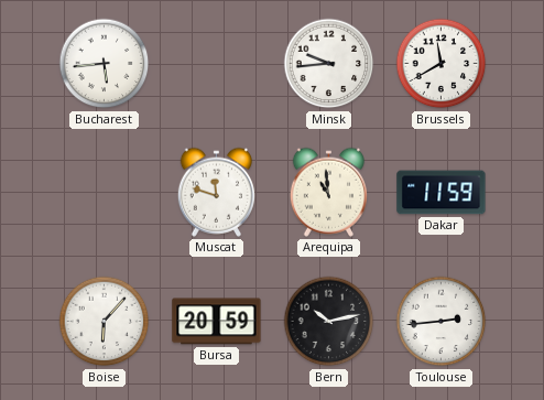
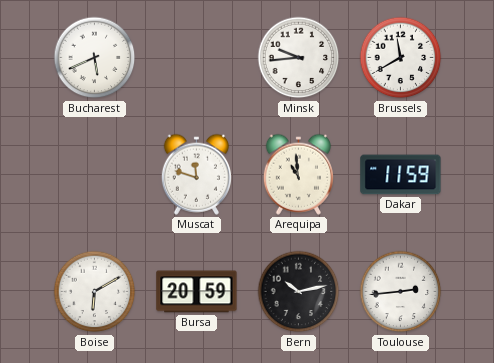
Bucharest: 5:44 -> 5:41
Boise: 6:07 -> 6:10
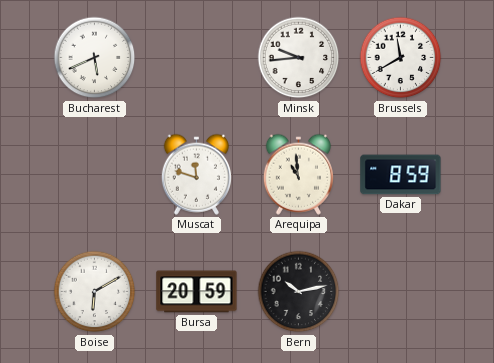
Dakar: 11:59 -> 8:59
Toulouse: 2:44 -> none
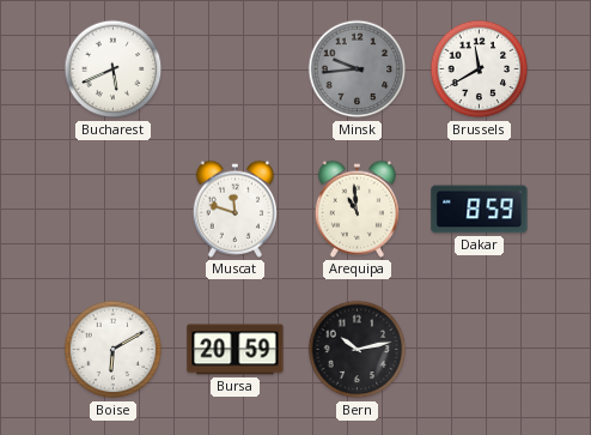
Minsk dial: white -> grey
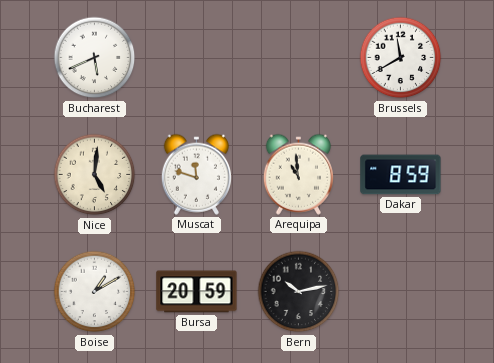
Minsk: 9:44 -> none
Nice: none -> 5:01
Boise: 6:10 -> 1:10
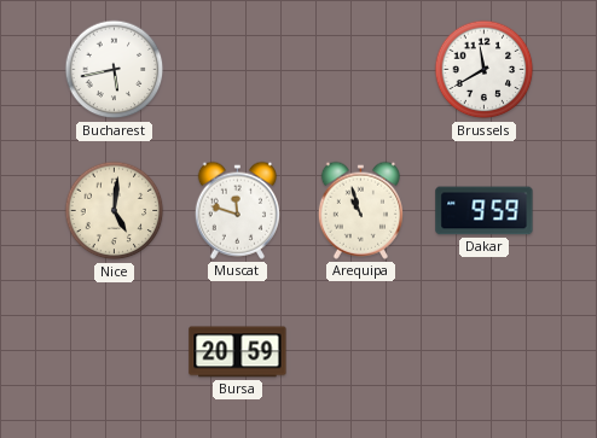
Bucharest: 5:41 -> 5:43
Arequipa: 10:59 -> 10:57
Dakar: 8:59 -> 9:59
Boise: 1:10 -> none
Bern: 10:13 -> none
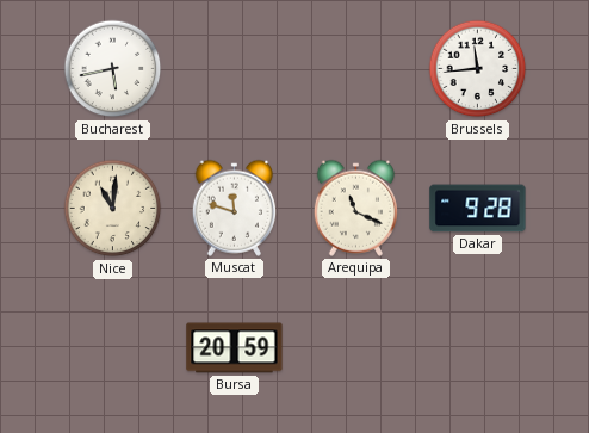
Brussels: 11:40 -> 11:44
Nice: 5:01 -> 11:01
Arequipa: 10:57 -> 11:19
Dakar: 9:59 -> 9:28
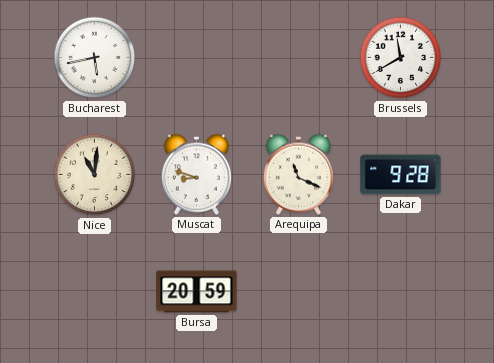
Brussels: 11:44 -> 11:40
Muscat: 11:48 -> 8:48
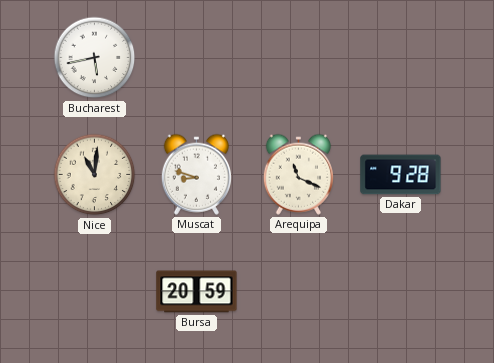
Brussels: 11:40 -> none
